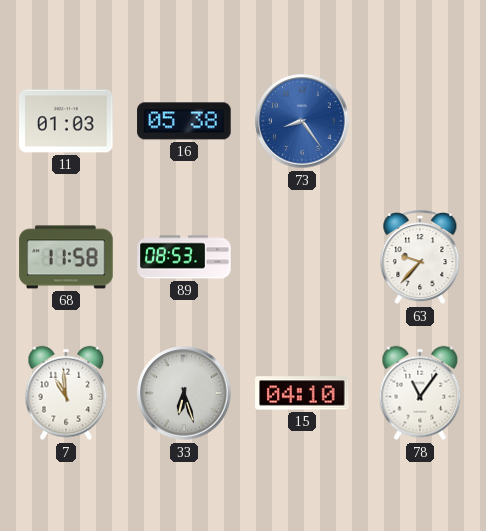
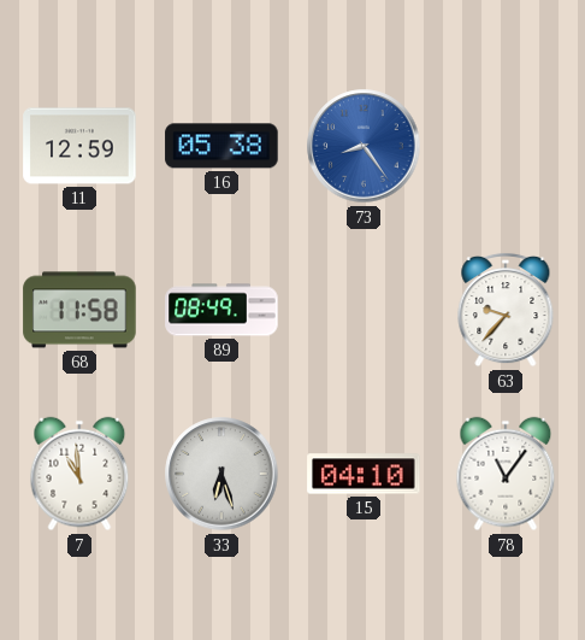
11: 01:03 -> 12:59
89: 08:53 -> 08:49
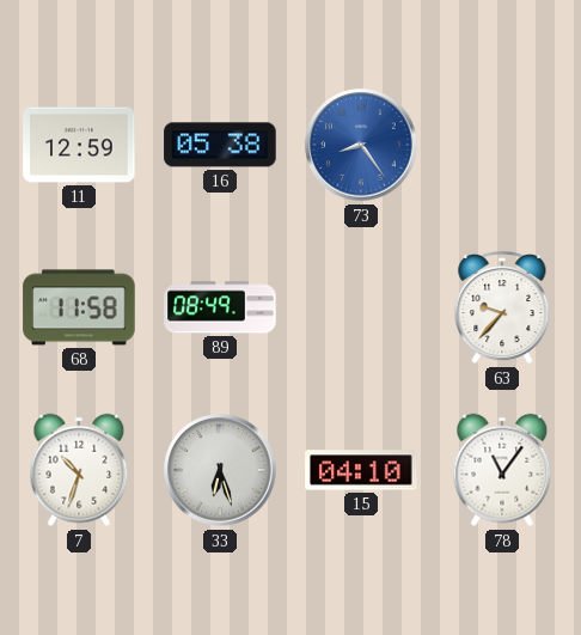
7: 10:59 -> 10:33
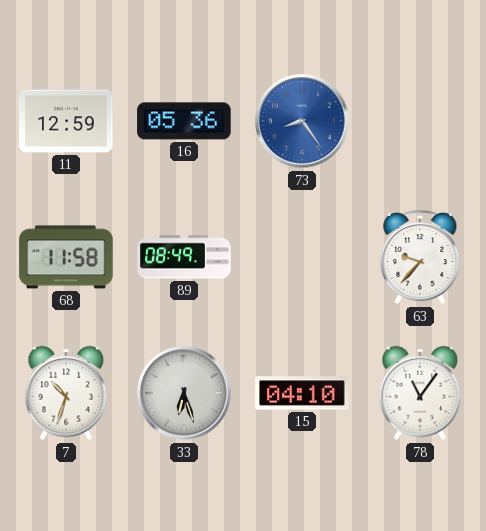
16: 05:38 -> 05:36
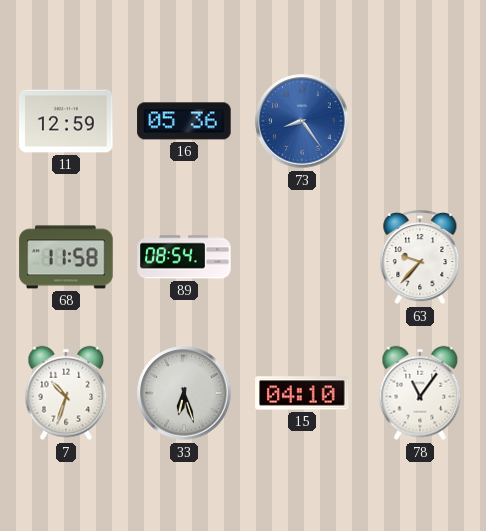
89: 08:49 -> 08:54
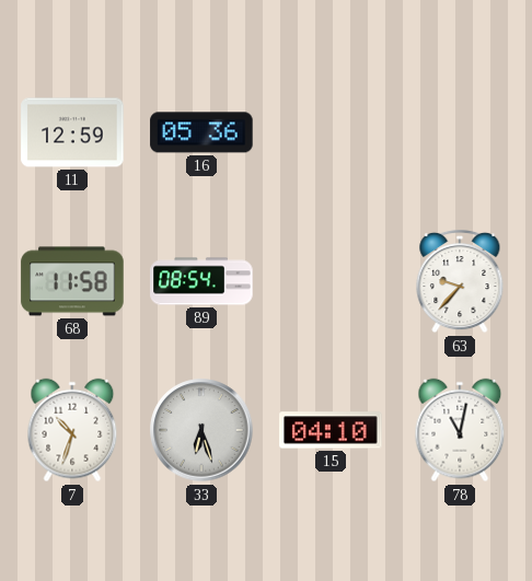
73: 8:24 -> none
78: 11:06 -> 11:02
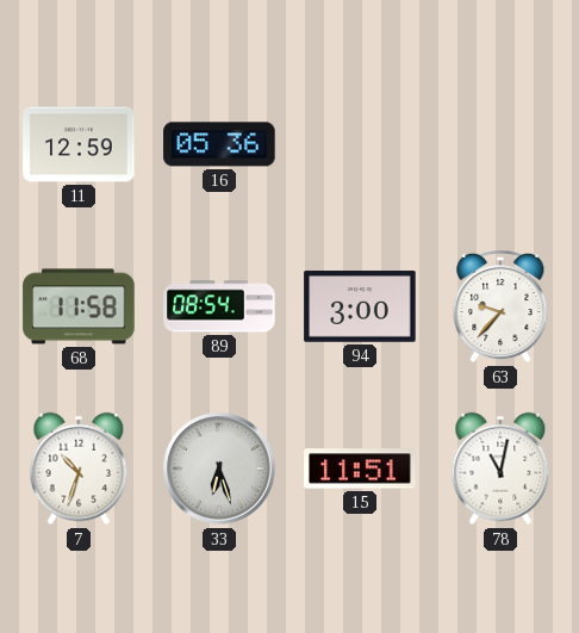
94: none -> 3:00
15: 04:10 -> 11:51
